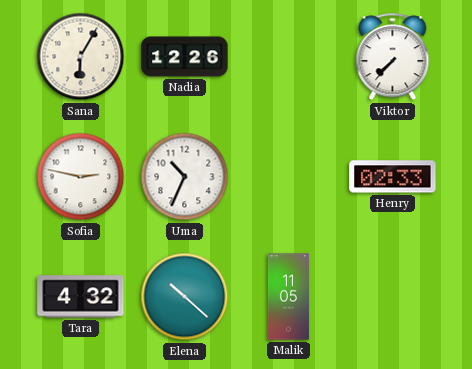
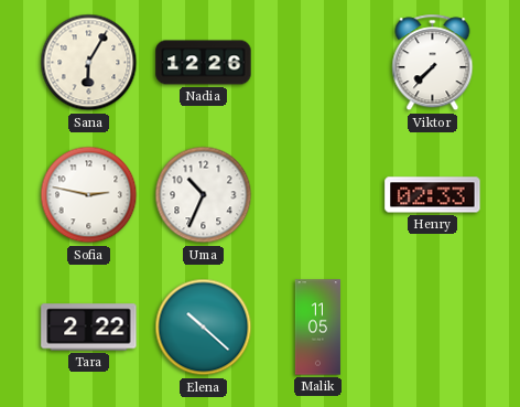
Tara: 4:32 -> 2:22
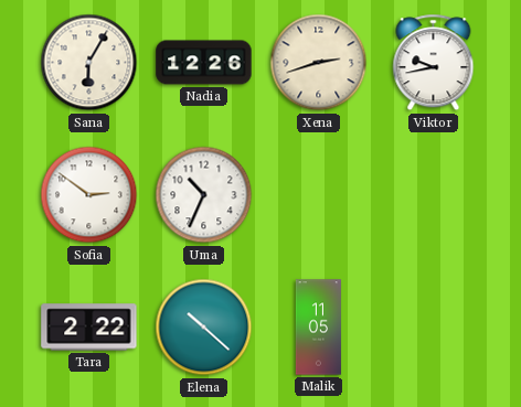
Xena: none -> 2:42
Viktor: 7:37 -> 9:43
Sofia: 2:47 -> 2:51
Henry: 02:33 -> none
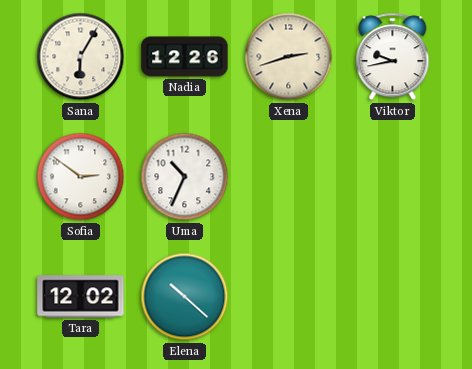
Tara: 2:22 -> 12:02
Malik: 11:05 -> none
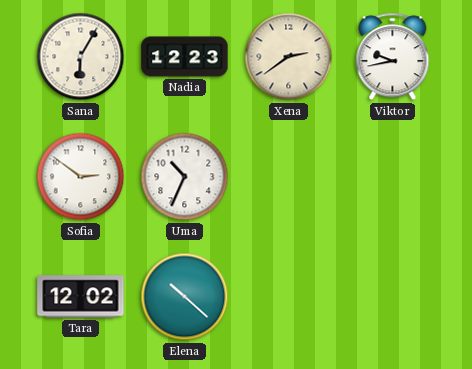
Nadia: 12:26 -> 12:23
Xena: 2:42 -> 2:39
